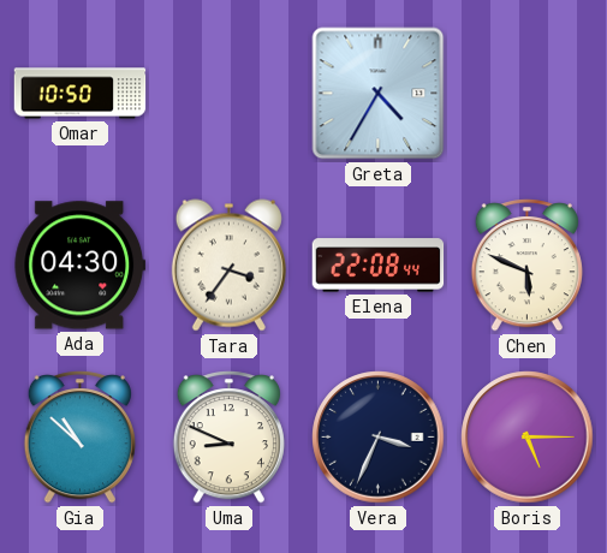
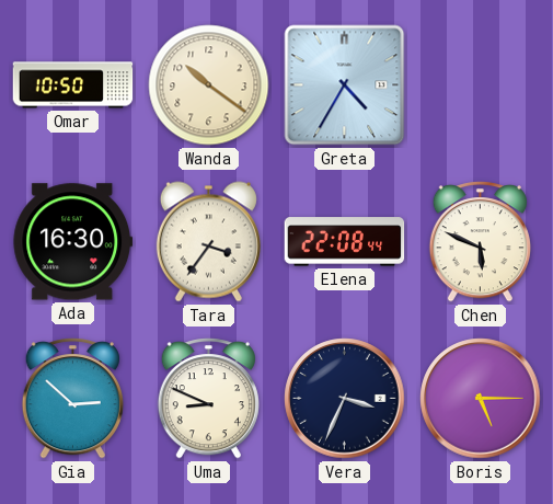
Wanda: none -> 10:21
Ada: 04:30 -> 16:30
Gia: 10:52 -> 2:52
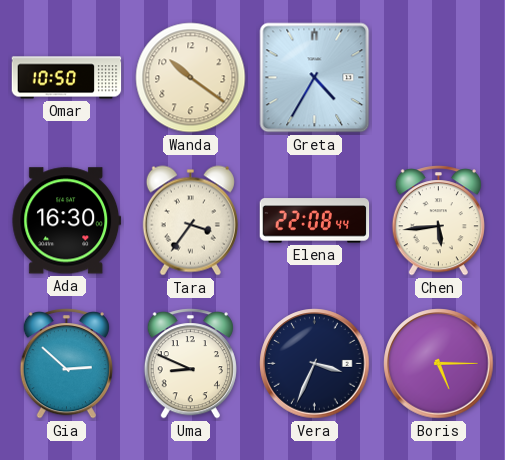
Chen: 5:49 -> 5:44
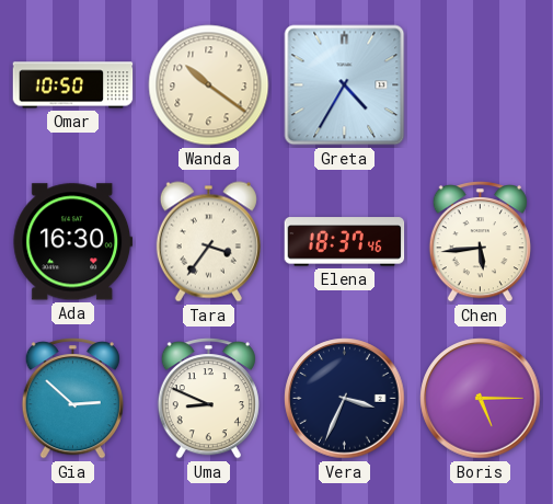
Elena: 22:08 -> 18:37
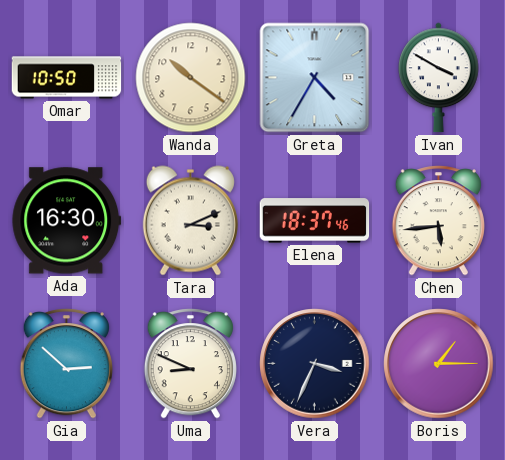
Ivan: none -> 3:50
Tara: 3:36 -> 3:11
Boris: 5:15 -> 1:15
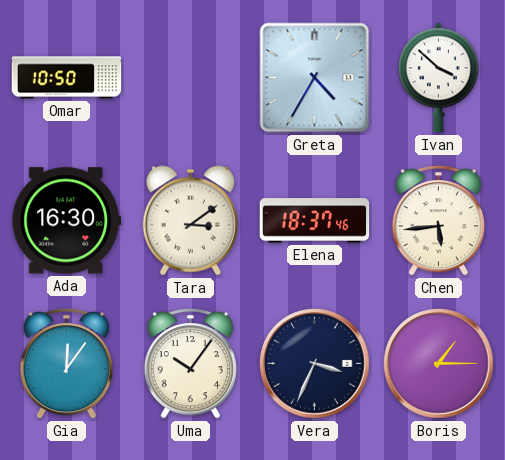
Wanda: 10:21 -> none
Ivan: 3:50 -> 3:52
Tara: 3:11 -> 3:09
Gia: 2:52 -> 12:06
Uma: 8:49 -> 10:06
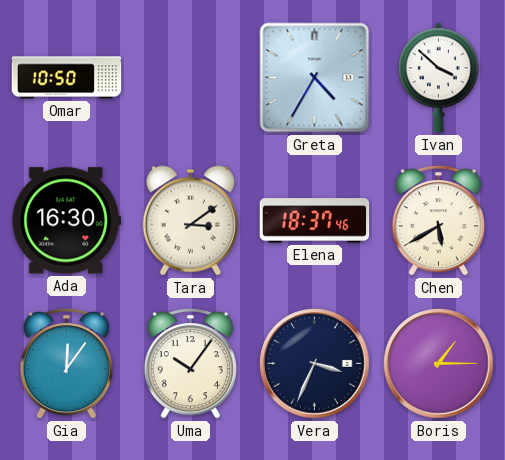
Chen: 5:44 -> 5:40
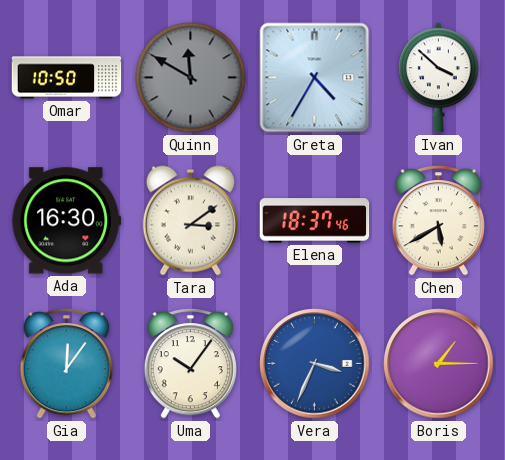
Quinn: none -> 11:50
Vera dial: navy -> blue
